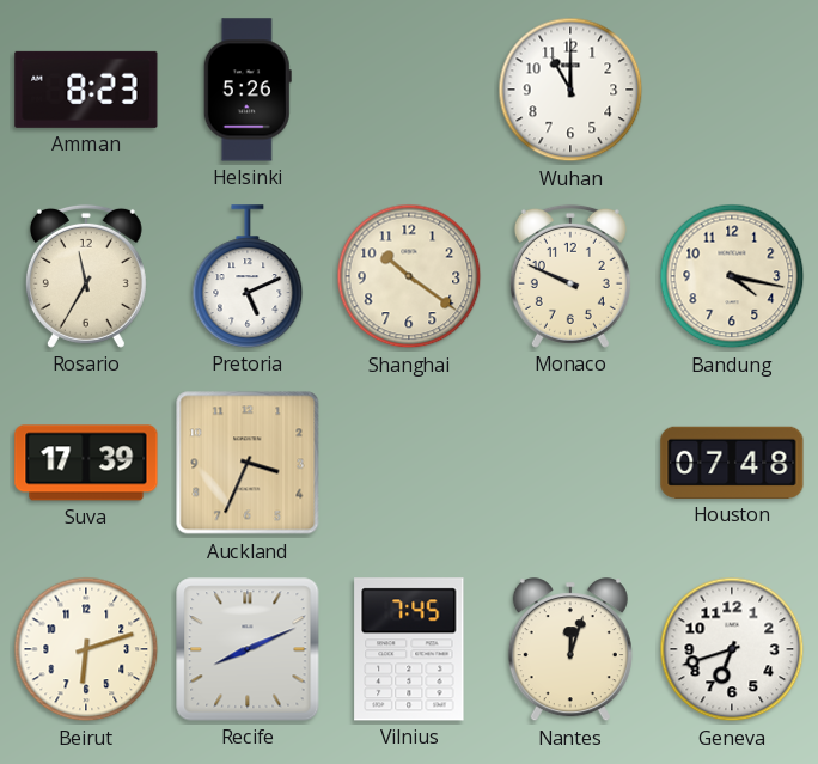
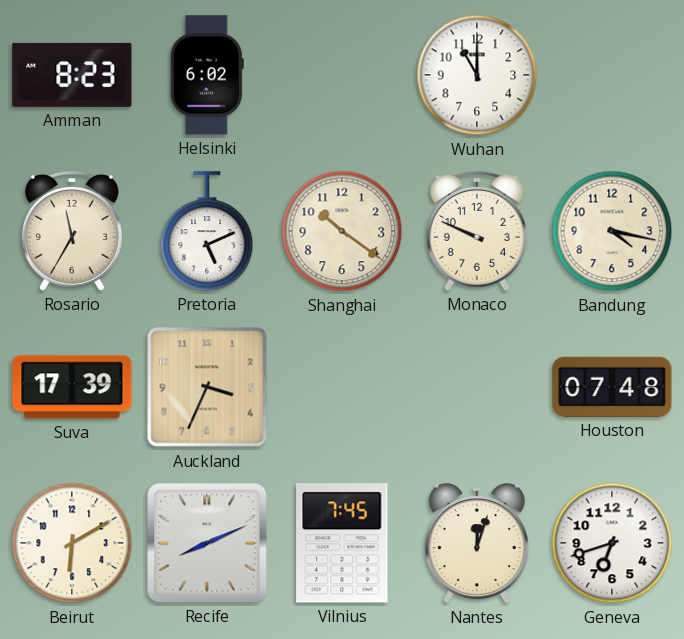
Helsinki: 5:26 -> 6:02
Beirut: 6:12 -> 6:10
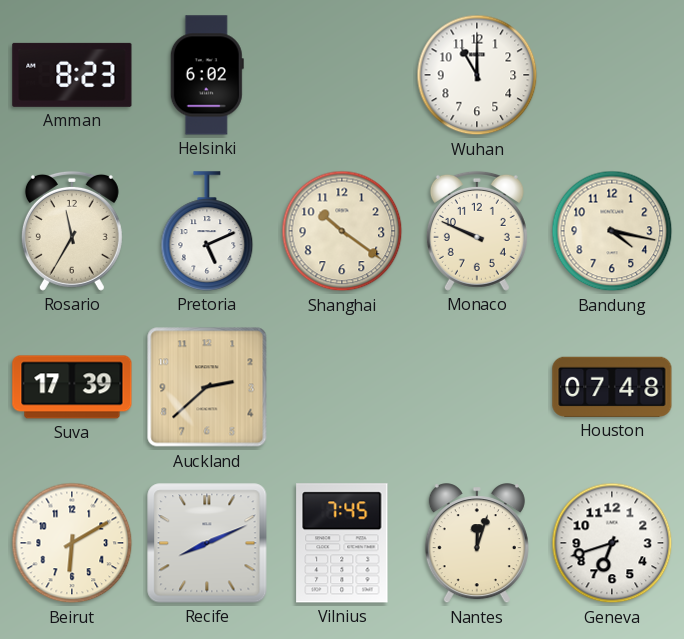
Auckland: 3:34 -> 2:38
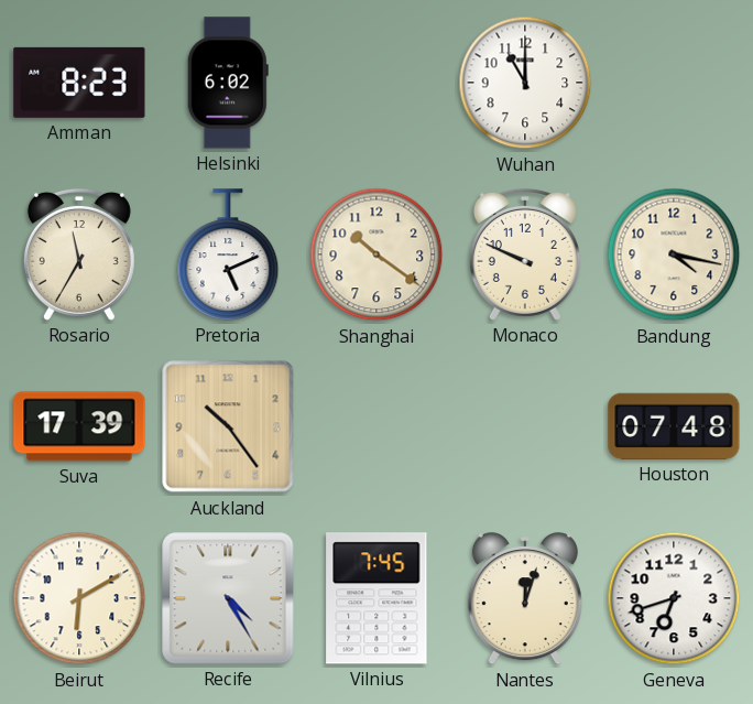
Auckland: 2:38 -> 10:24
Recife: 8:11 -> 4:25
